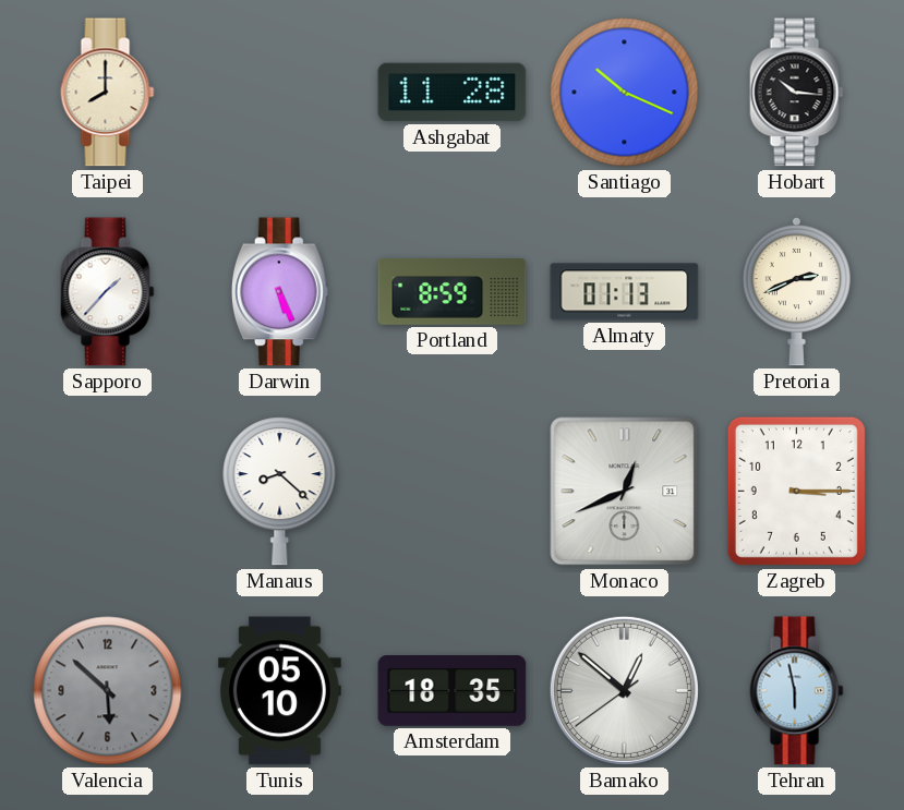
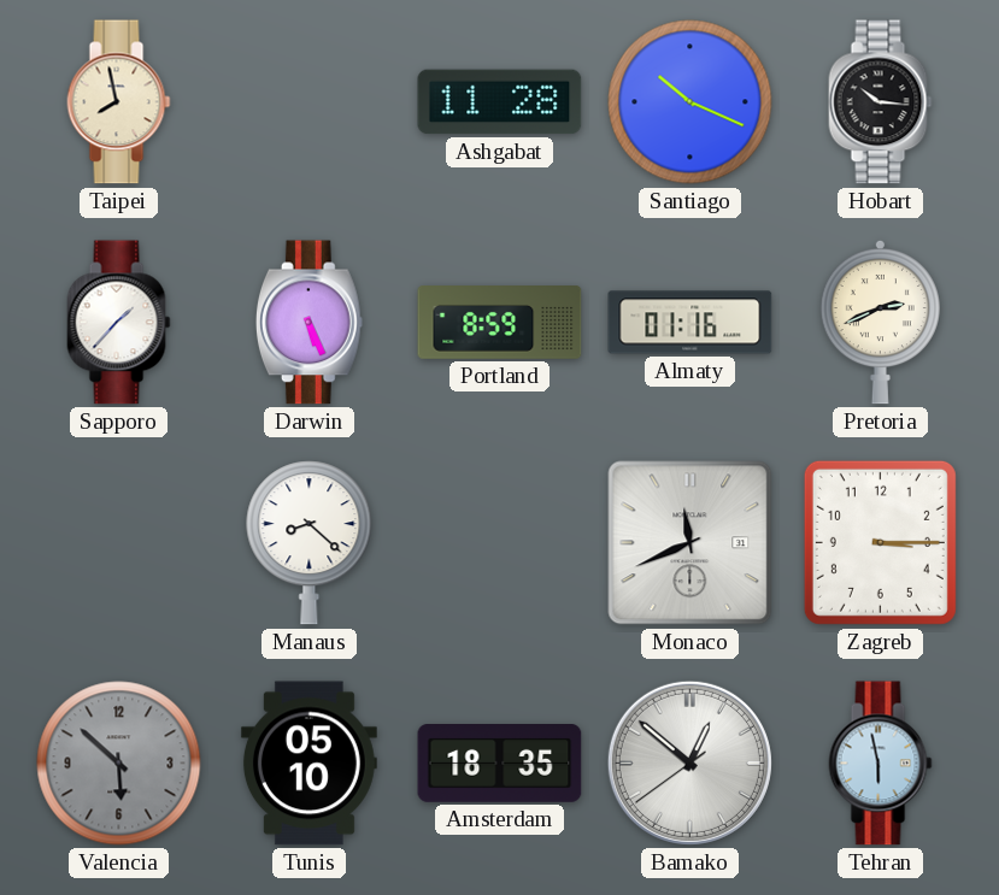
Taipei: 8:00 -> 7:58
Almaty: 01:13 -> 01:16
Monaco: 12:41 -> 11:41
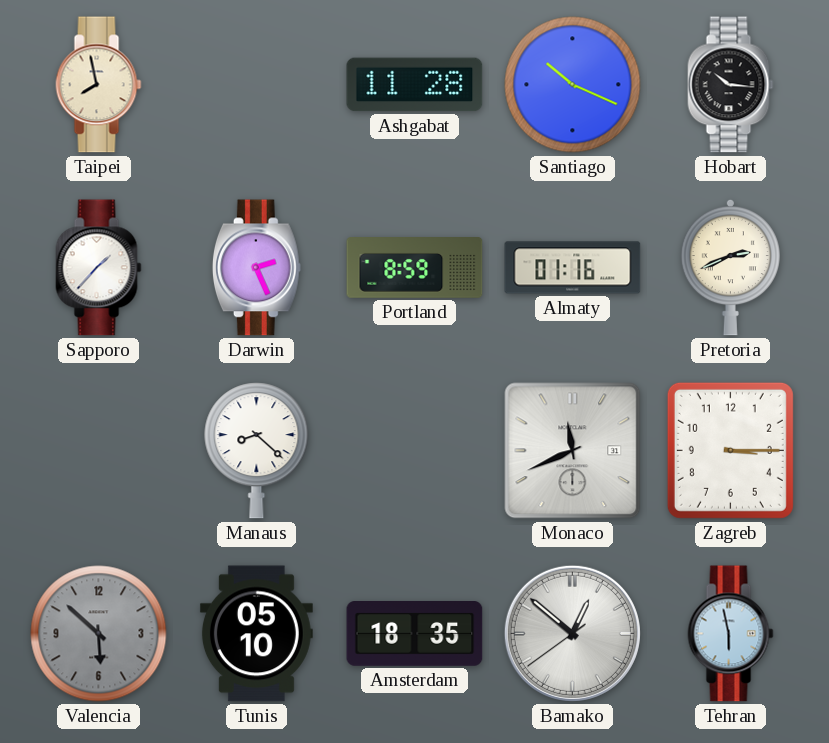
Darwin: 5:26 -> 2:26
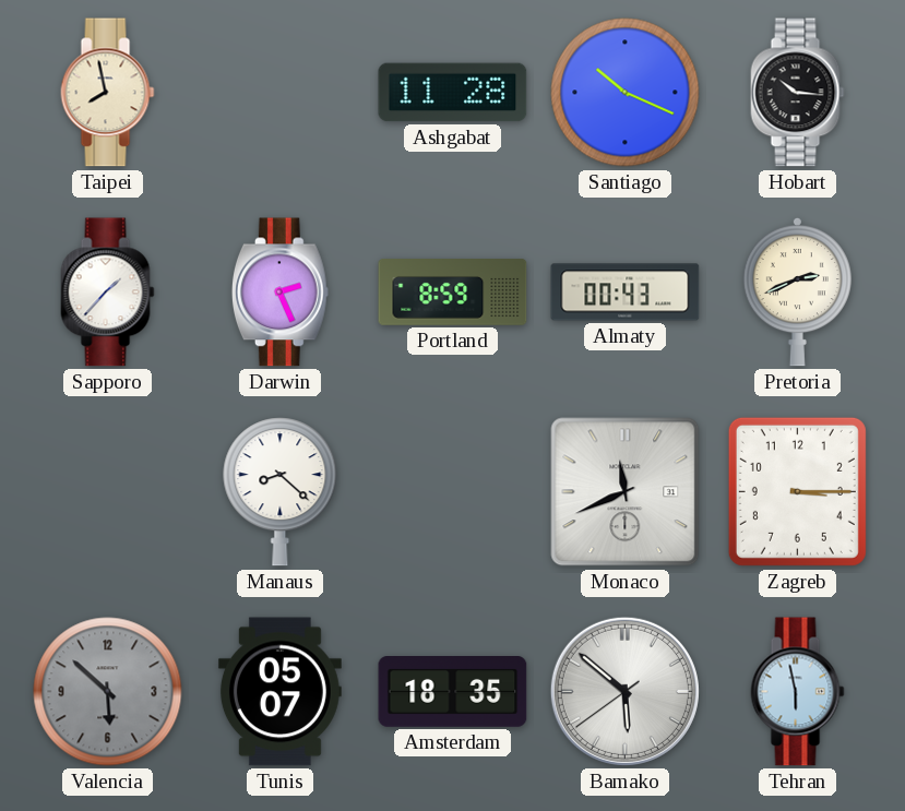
Almaty: 01:16 -> 00:43
Tunis: 05:10 -> 05:07
Bamako: 12:51 -> 5:51
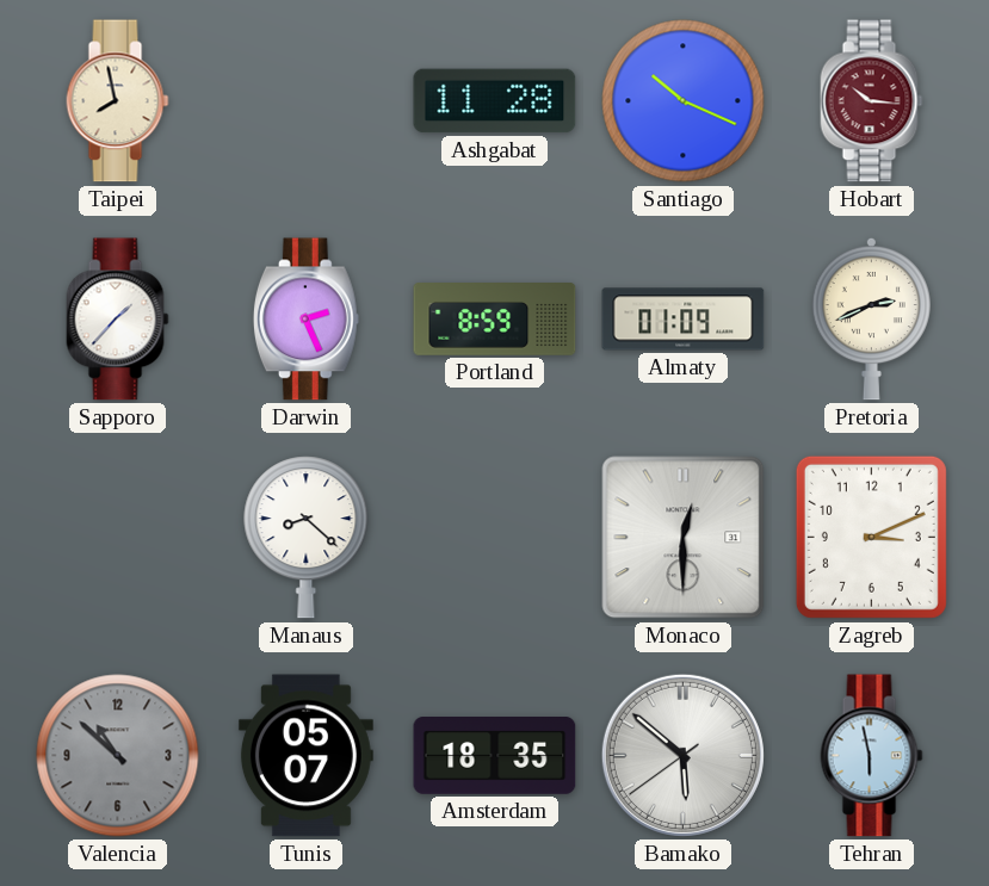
Hobart dial: black -> burgundy
Almaty: 00:43 -> 01:09
Monaco: 11:41 -> 12:30
Zagreb: 3:15 -> 3:11
Valencia: 5:52 -> 10:52
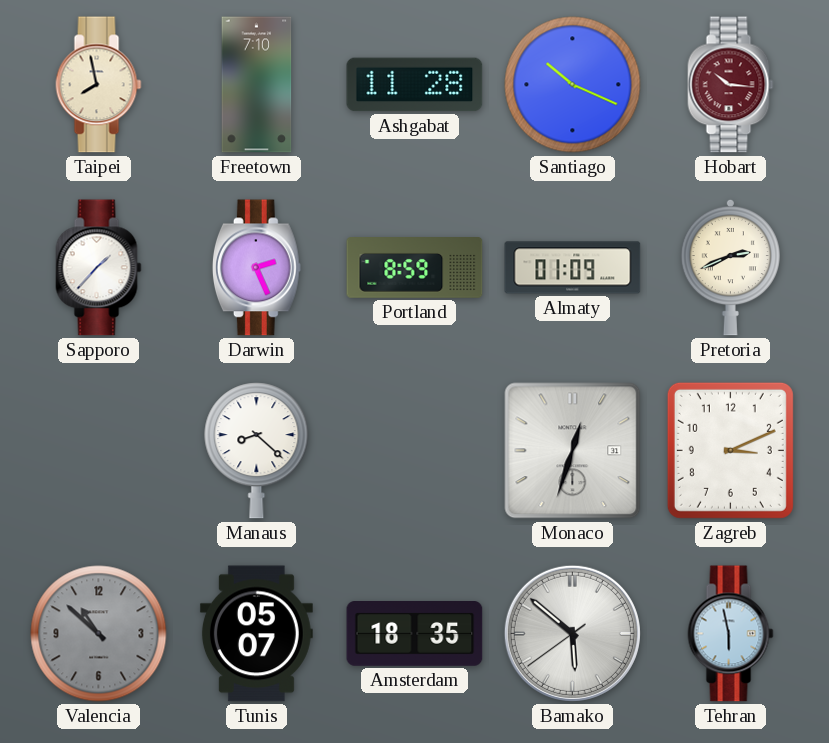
Freetown: none -> 7:10
Monaco: 12:30 -> 12:33
